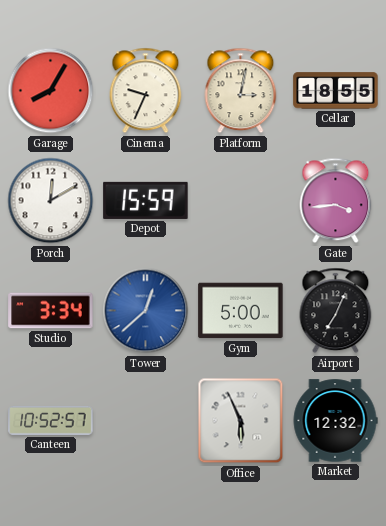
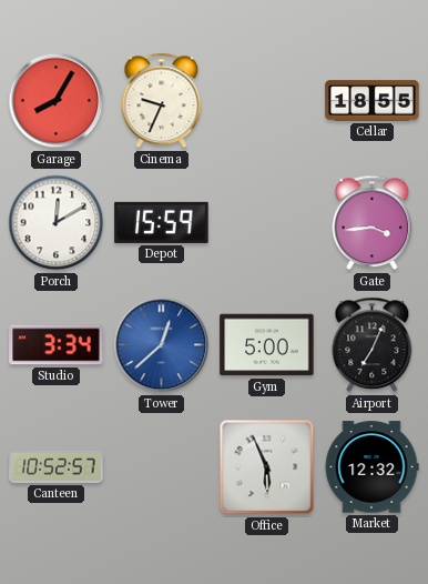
Platform: 3:02 -> none
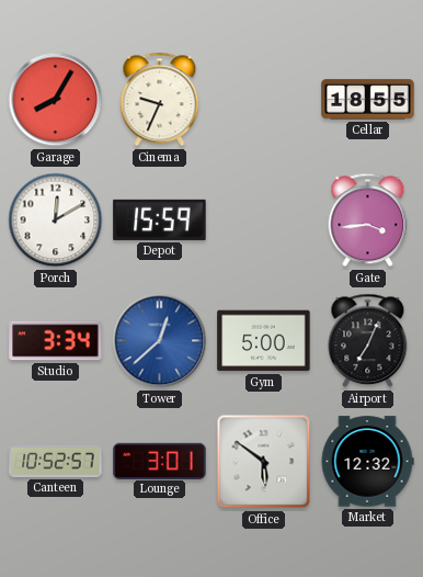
Lounge: none -> 3:01
Office: 5:56 -> 5:51
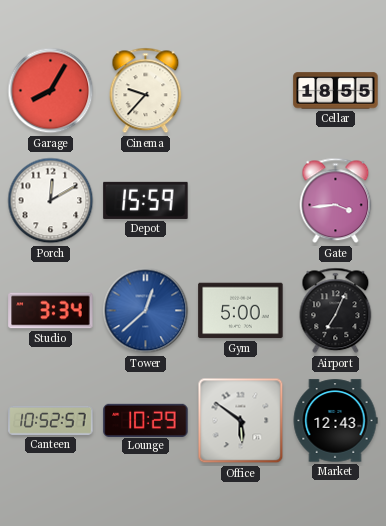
Cinema: 9:34 -> 9:37
Lounge: 3:01 -> 10:29
Market: 12:32 -> 12:43
